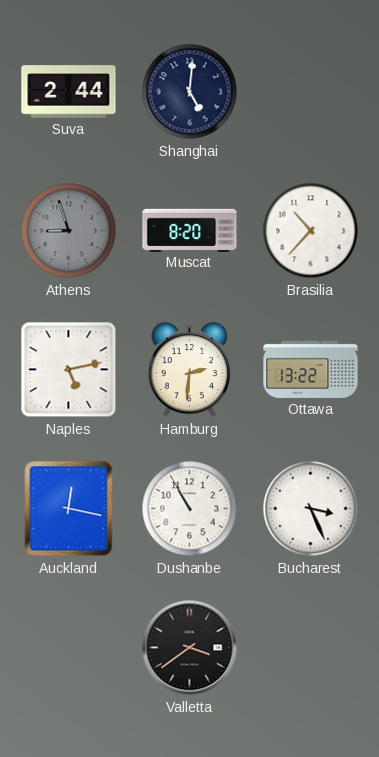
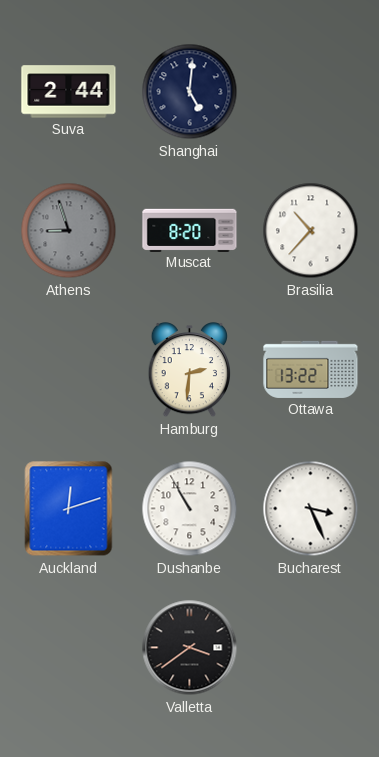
Naples: 5:13 -> none
Auckland: 12:17 -> 12:12
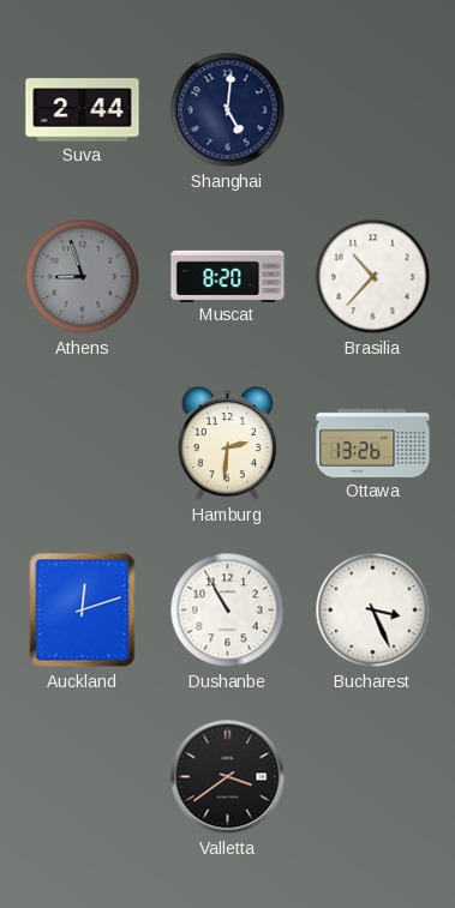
Ottawa: 13:22 -> 13:26
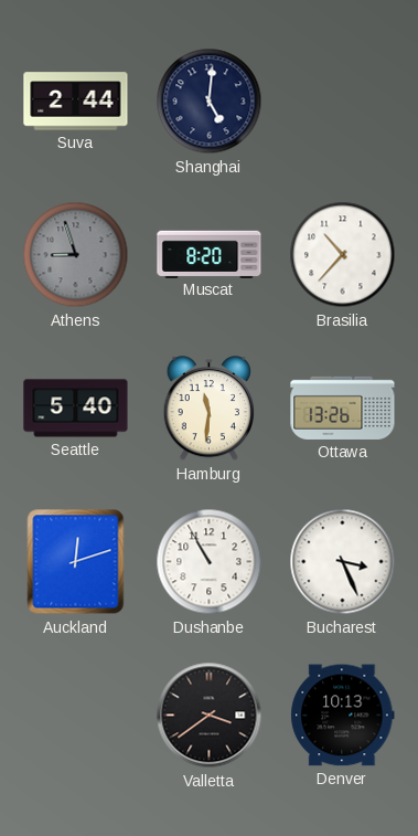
Seattle: none -> 5:40
Hamburg: 2:31 -> 11:31
Denver: none -> 10:13
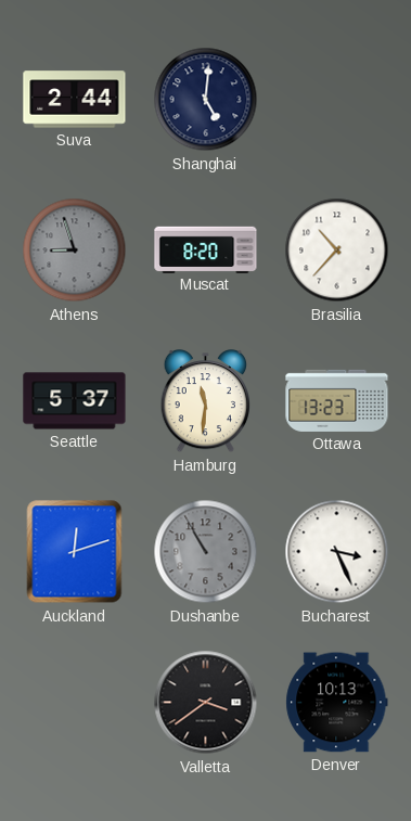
Seattle: 5:40 -> 5:37
Ottawa: 13:26 -> 13:23
Dushanbe dial: white -> grey
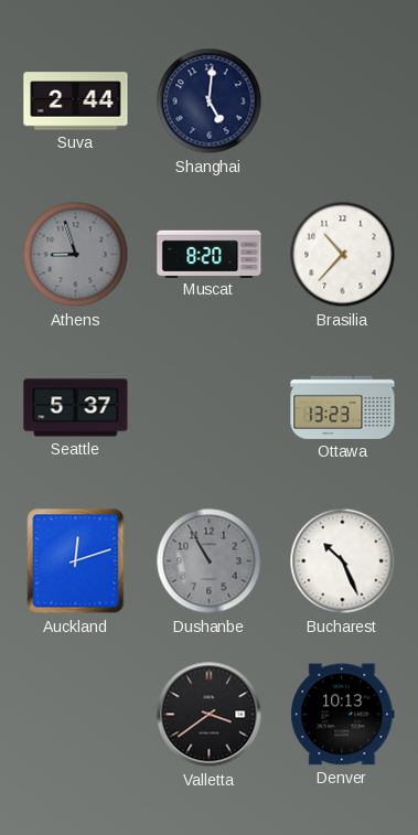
Hamburg: 11:31 -> none
Bucharest: 3:26 -> 10:26
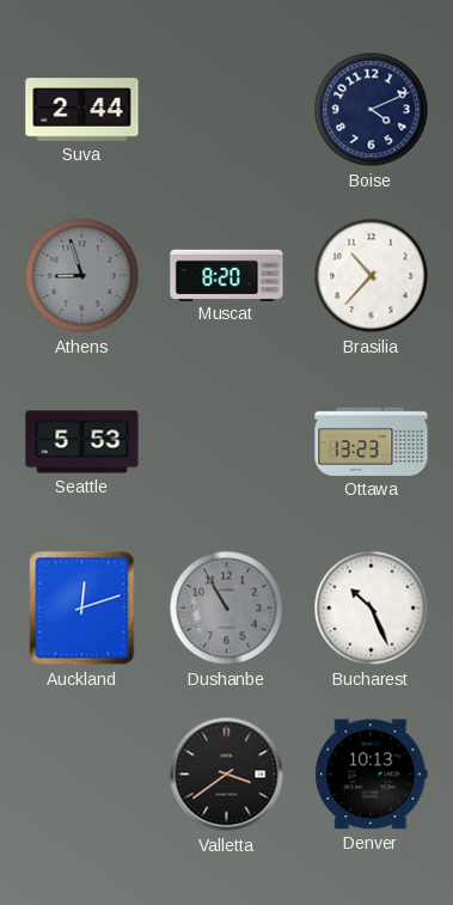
Shanghai: 5:01 -> none
Boise: none -> 4:11
Seattle: 5:37 -> 5:53
